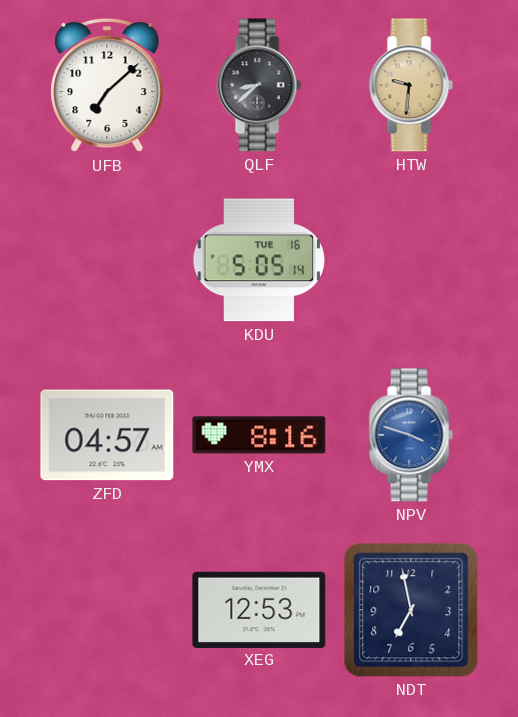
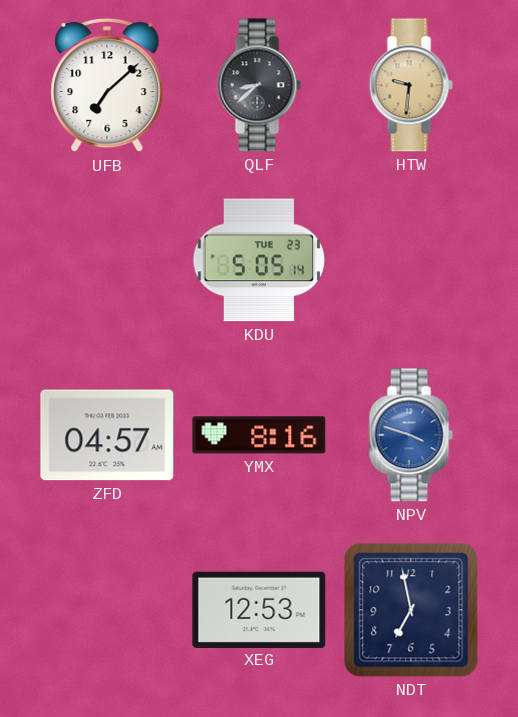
KDU date: TUE 16 -> TUE 23
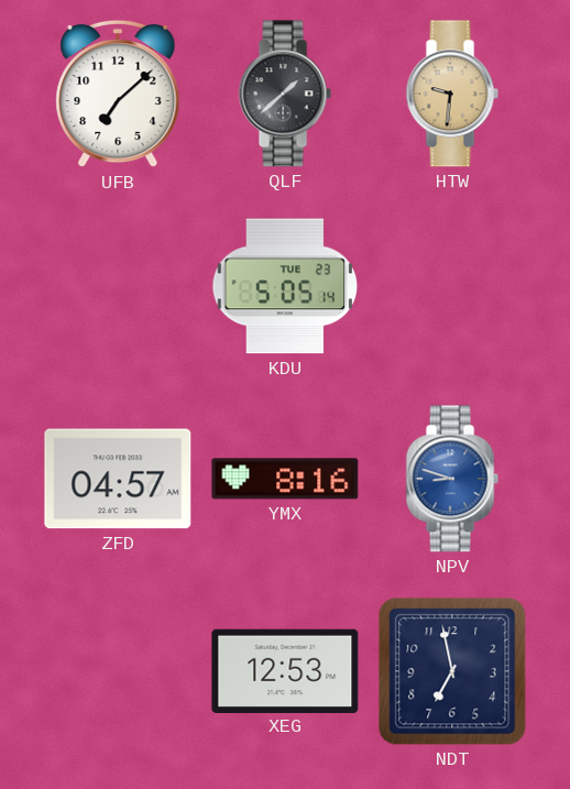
QLF: 8:38 -> 1:38
NPV: 3:48 -> 8:48
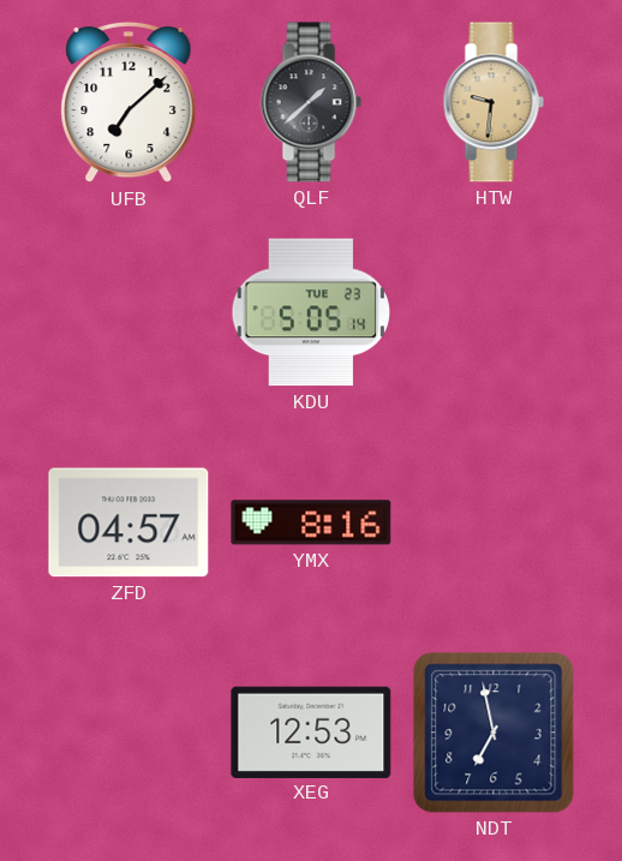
NPV: 8:48 -> none
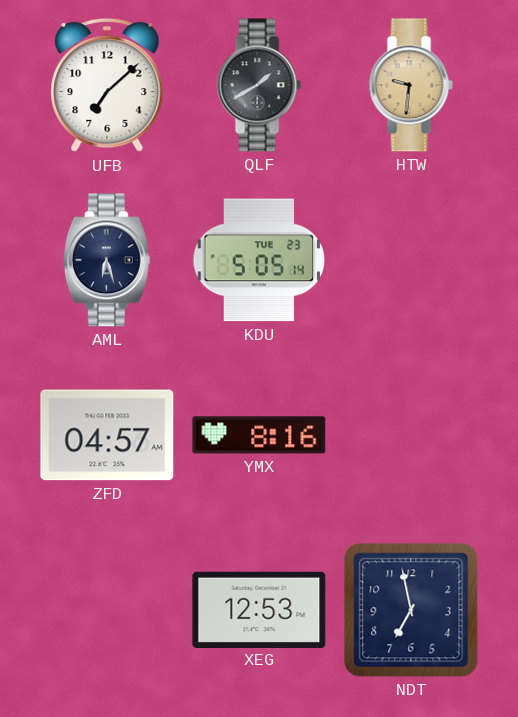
QLF: 1:38 -> 1:40
AML: none -> 6:27
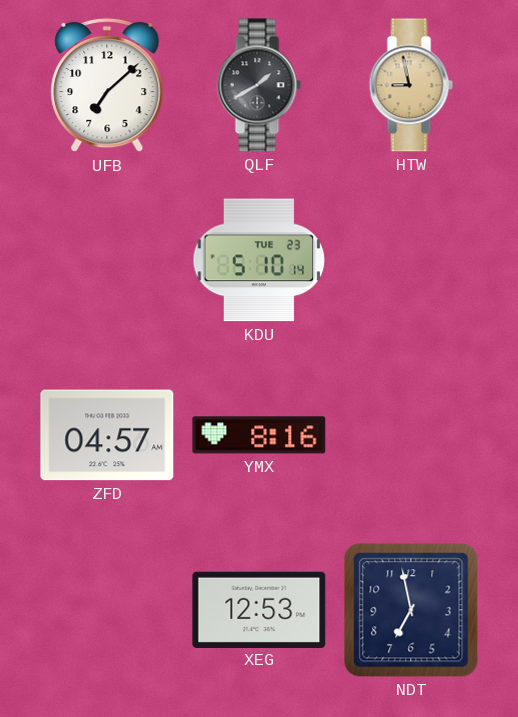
HTW: 9:31 -> 8:58
AML: 6:27 -> none
KDU: 5:05 -> 5:10
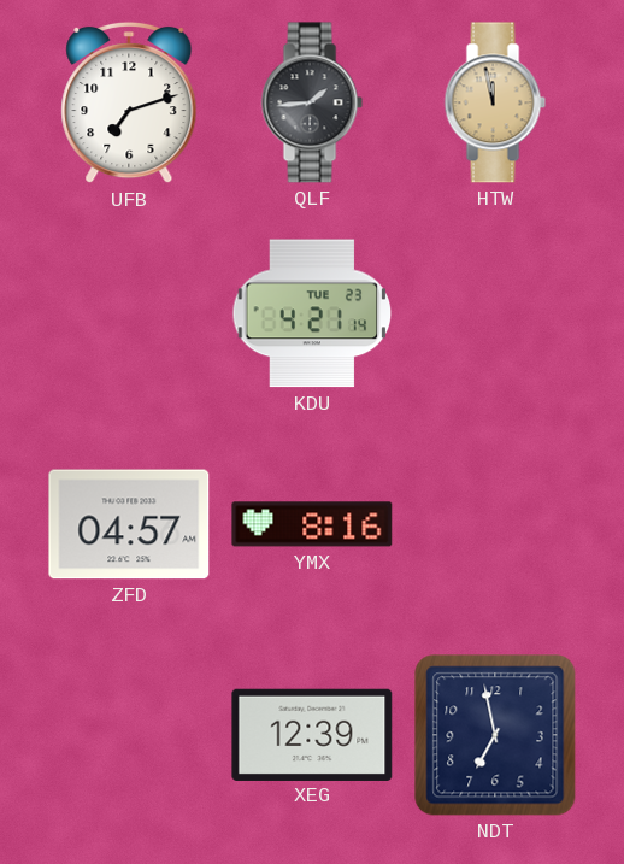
UFB: 7:08 -> 7:12
QLF: 1:40 -> 1:44
HTW: 8:58 -> 11:58
KDU: 5:10 -> 4:21
XEG: 12:53 -> 12:39
